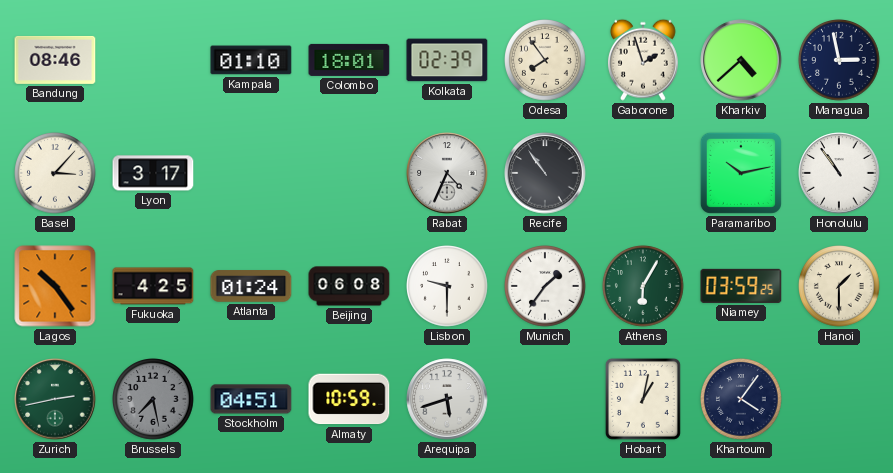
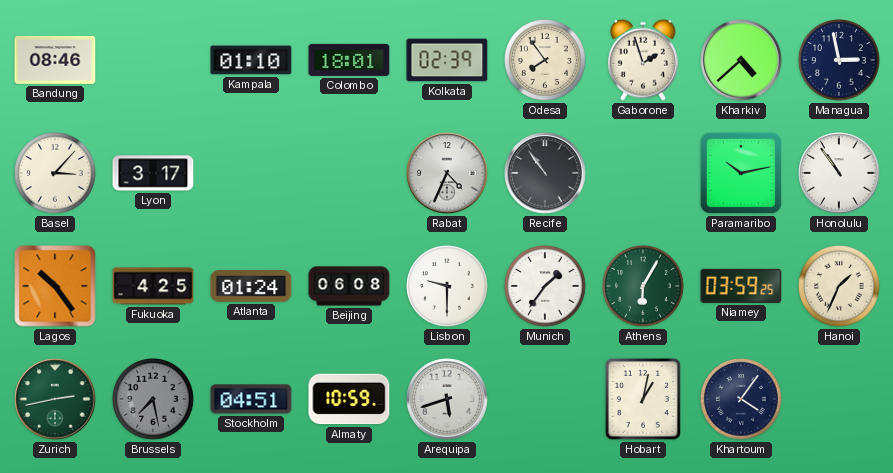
Hanoi: 1:30 -> 1:34
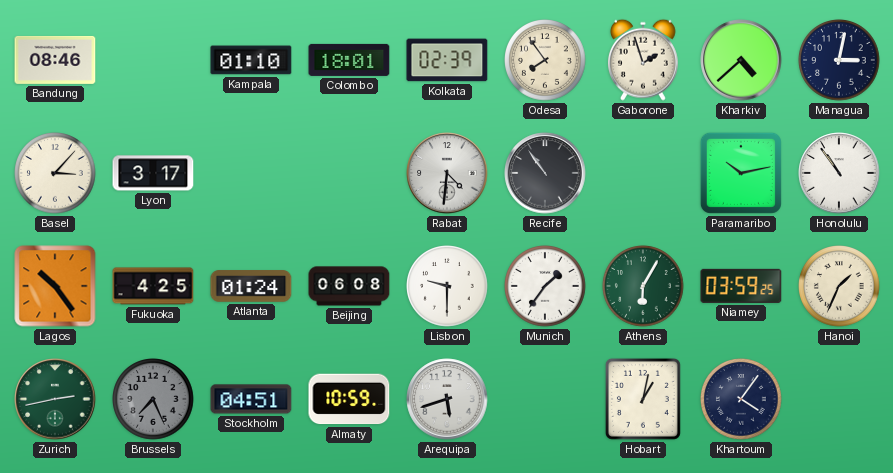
Managua: 2:58 -> 3:02
Rabat: 4:34 -> 4:31
Brussels: 7:28 -> 7:26
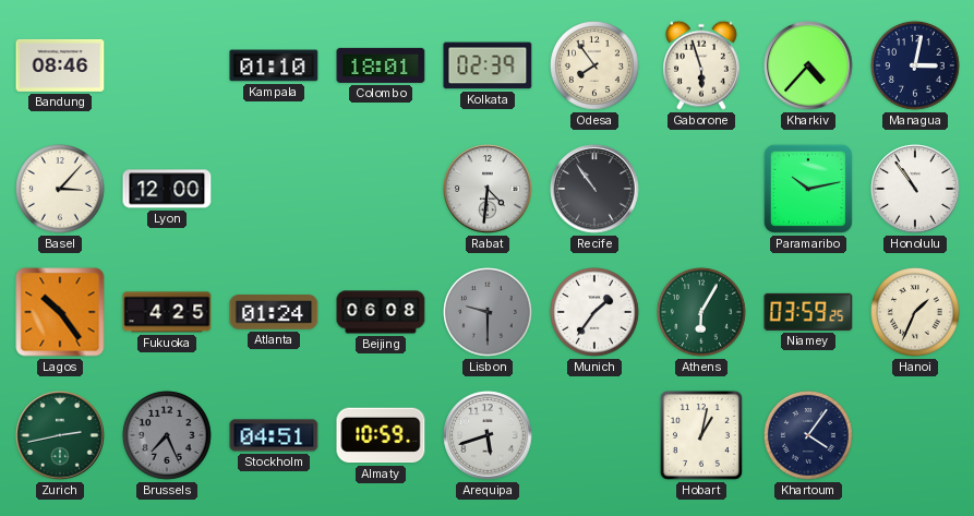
Gaborone: 1:57 -> 5:57
Kharkiv: 4:38 -> 4:37
Lyon: 3:17 -> 12:00
Lisbon dial: white -> grey
